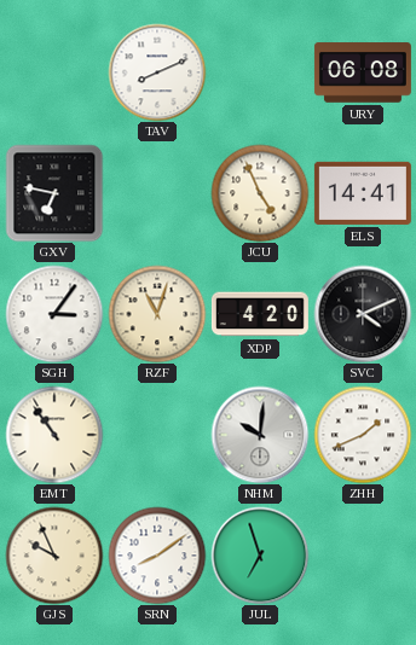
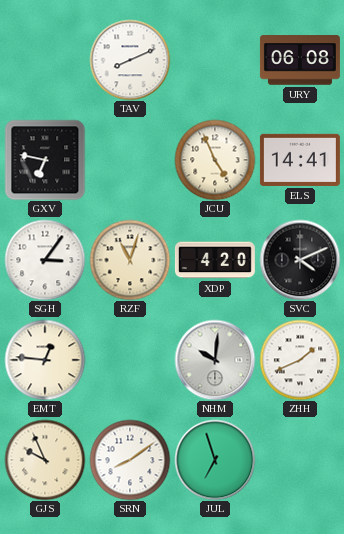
EMT: 10:54 -> 12:46
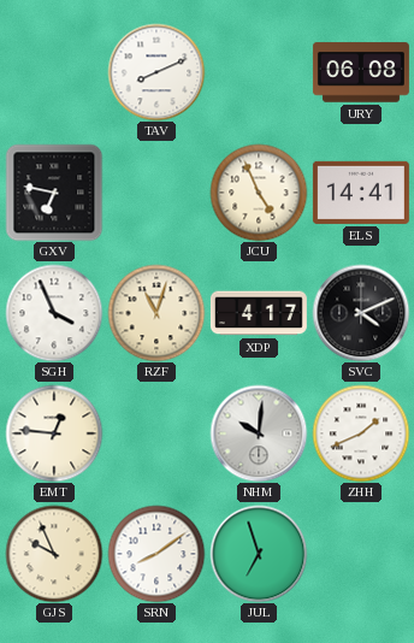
SGH: 3:06 -> 3:56
XDP: 4:20 -> 4:17
